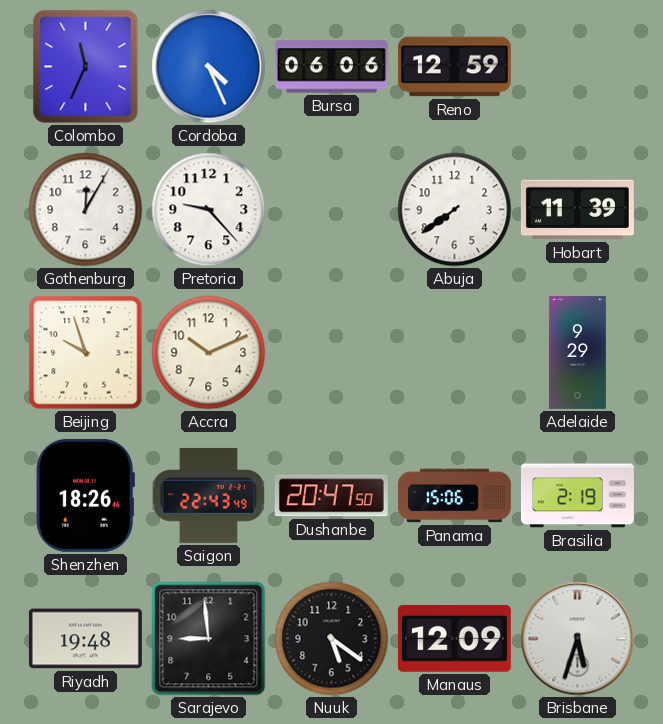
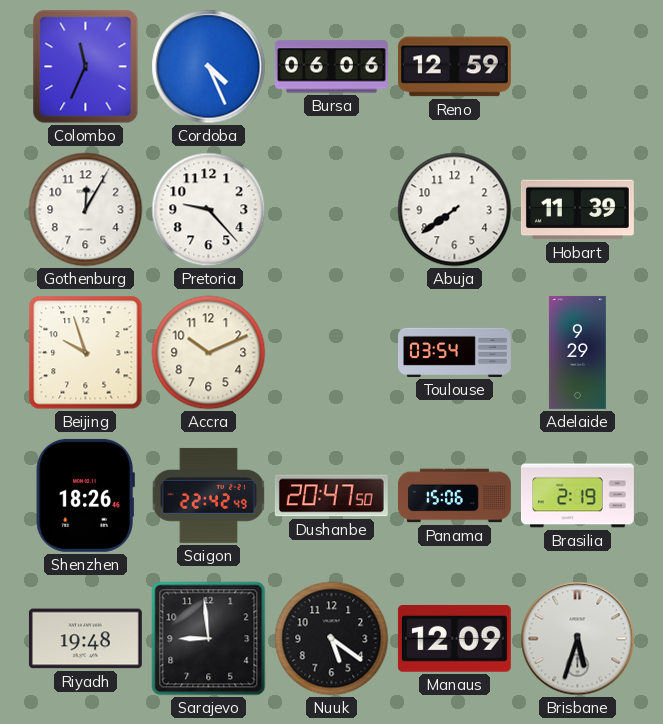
Toulouse: none -> 03:54
Saigon: 22:43 -> 22:42
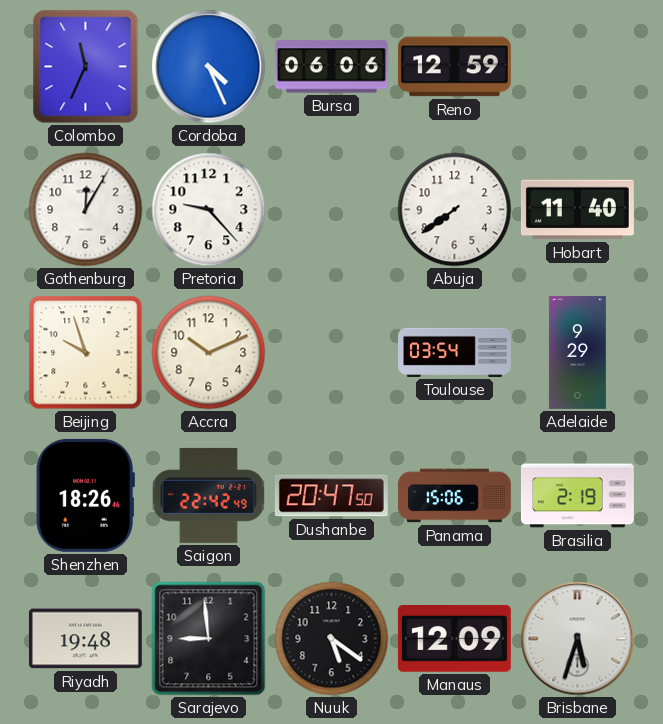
Hobart: 11:39 -> 11:40
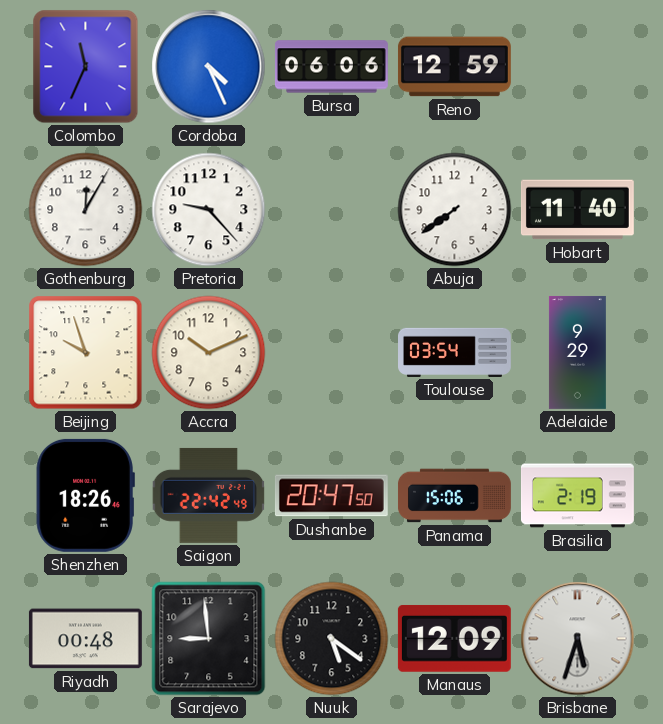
Riyadh: 19:48 -> 00:48
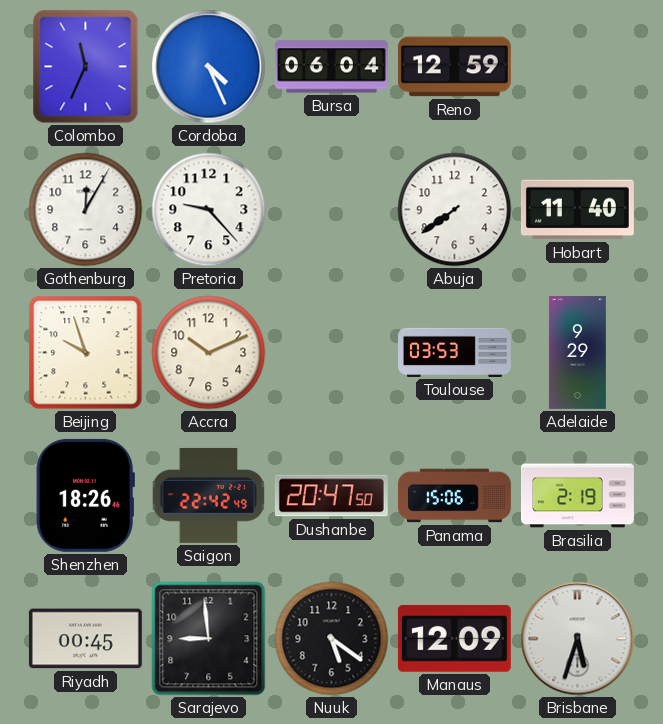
Bursa: 06:06 -> 06:04
Toulouse: 03:54 -> 03:53
Riyadh: 00:48 -> 00:45
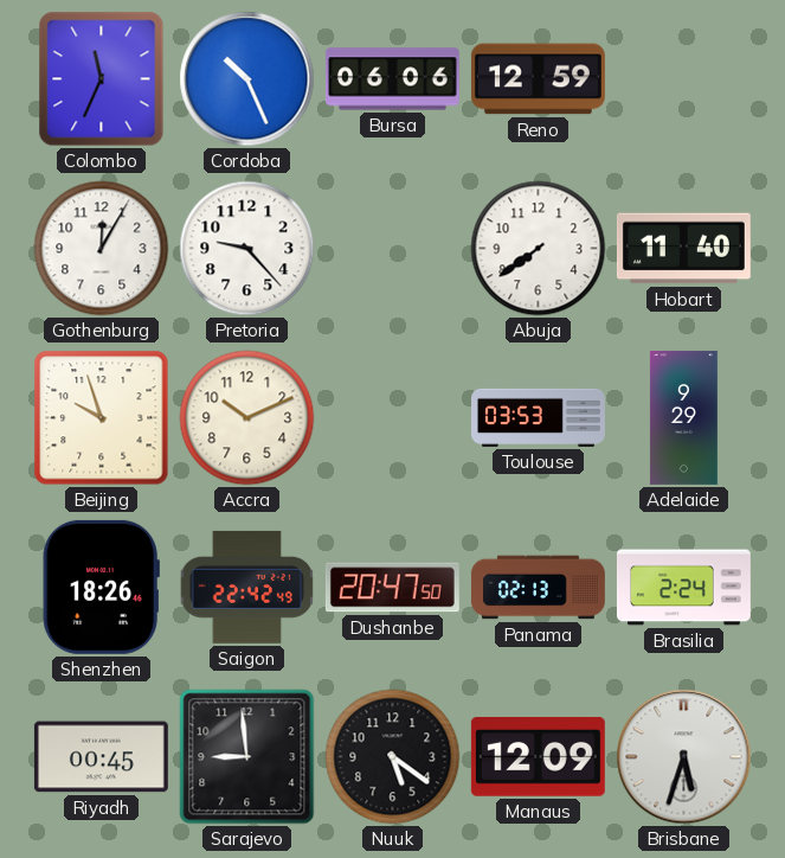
Cordoba: 4:26 -> 10:26
Bursa: 06:04 -> 06:06
Panama: 15:06 -> 02:13
Brasilia: 2:19 -> 2:24
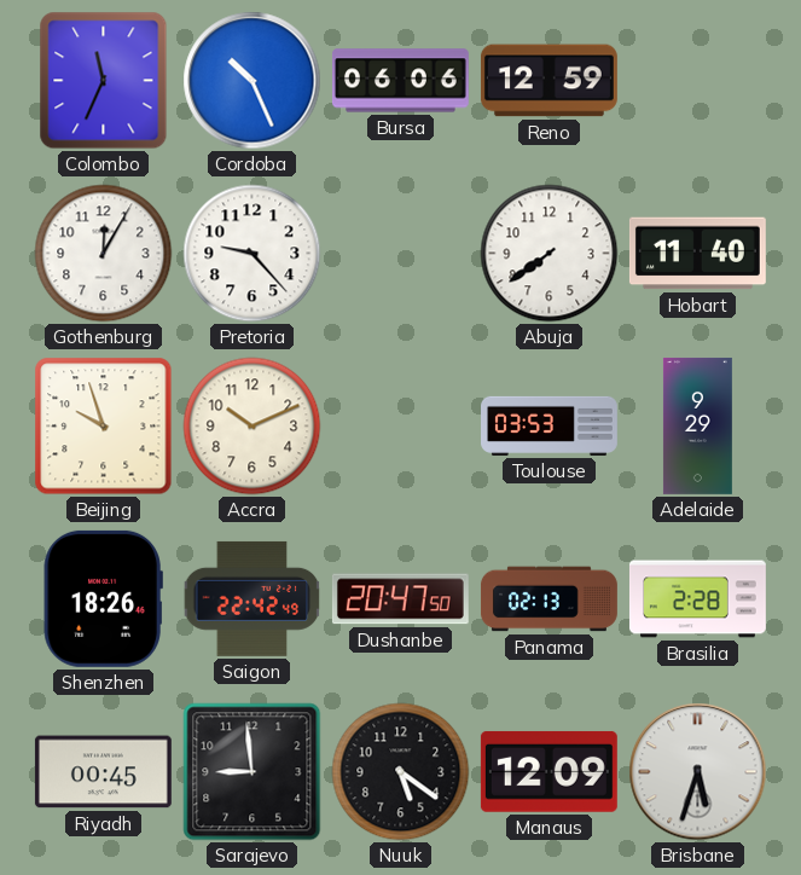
Brasilia: 2:24 -> 2:28
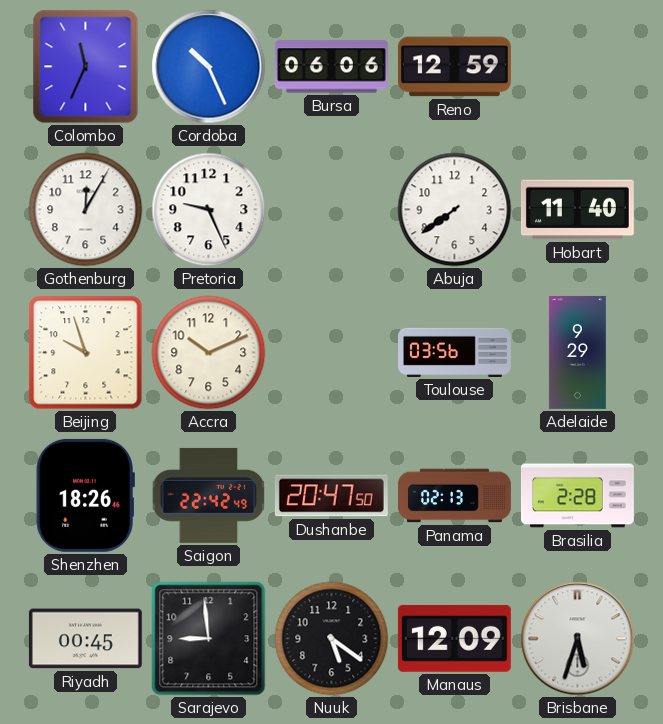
Pretoria: 9:23 -> 9:26
Toulouse: 03:53 -> 03:56
